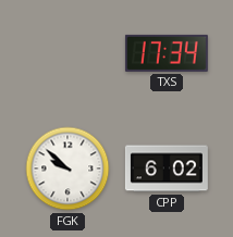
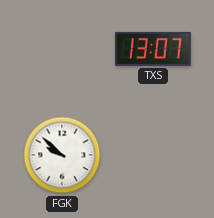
TXS: 17:34 -> 13:07
CPP: 6:02 -> none
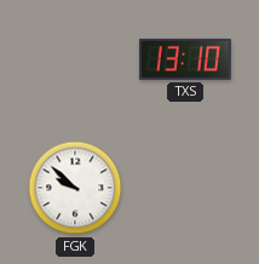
TXS: 13:07 -> 13:10
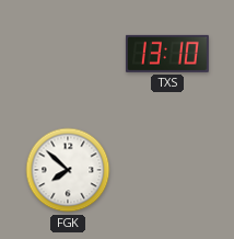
FGK: 9:52 -> 7:52
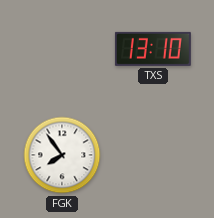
FGK: 7:52 -> 7:54
